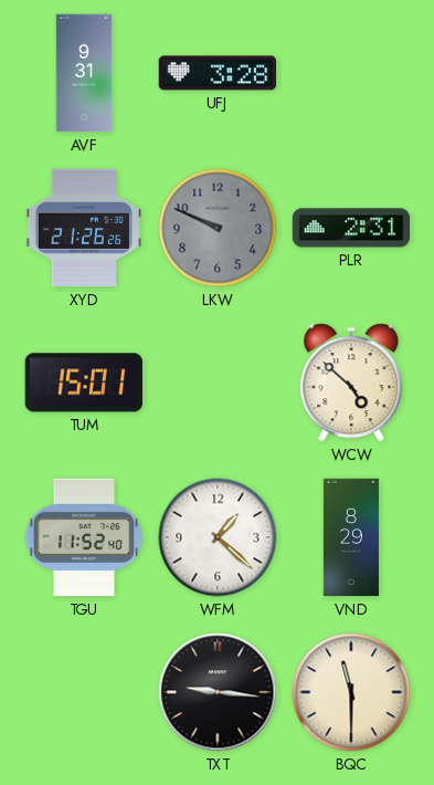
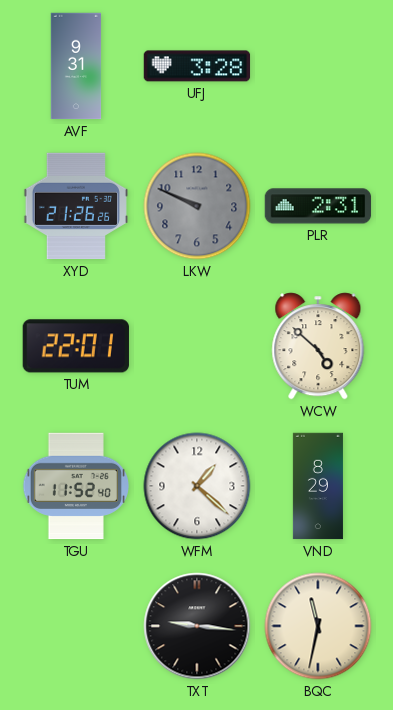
TUM: 15:01 -> 22:01
BQC: 11:30 -> 11:32
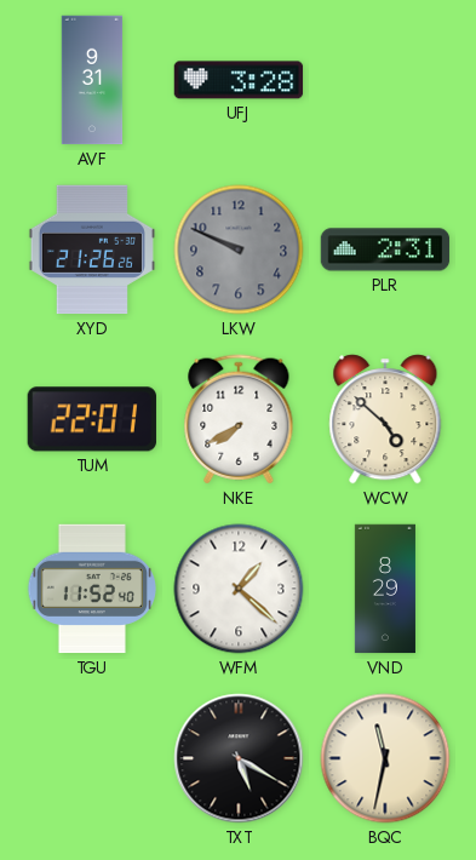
NKE: none -> 7:40
TXT: 9:16 -> 5:20
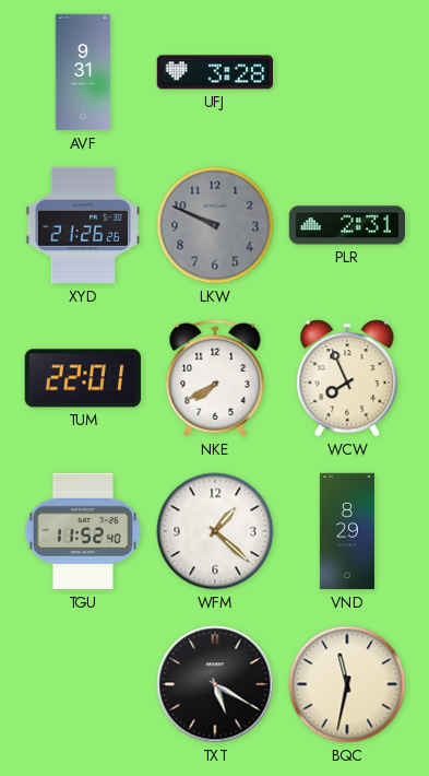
WCW: 4:52 -> 7:56
